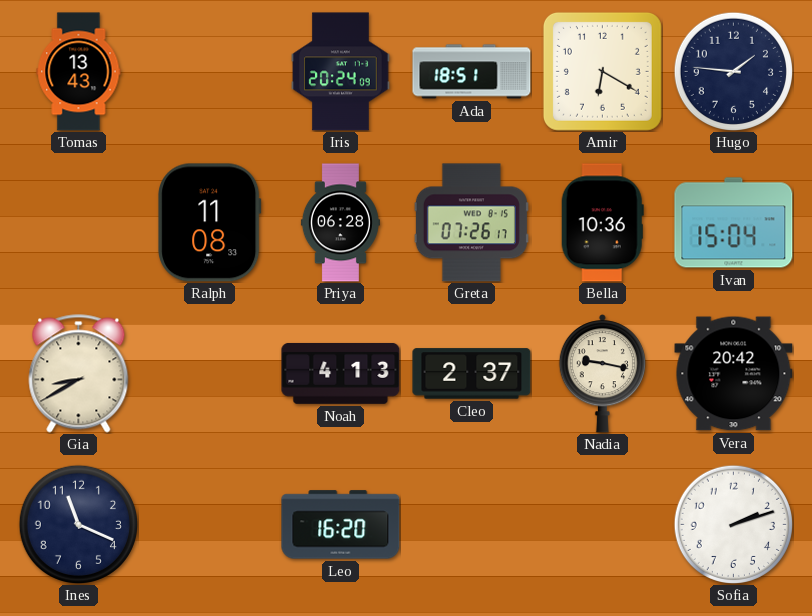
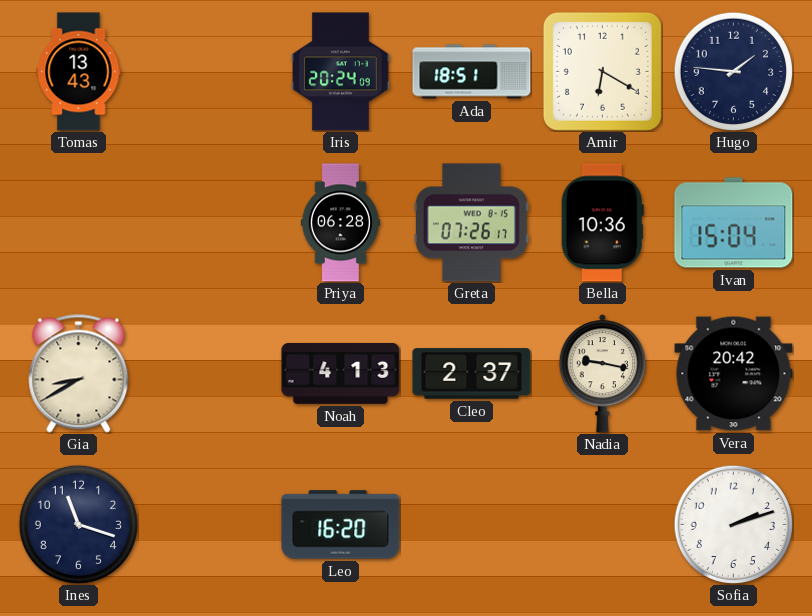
Ralph: 11:08 -> none
Ines: 11:19 -> 11:18
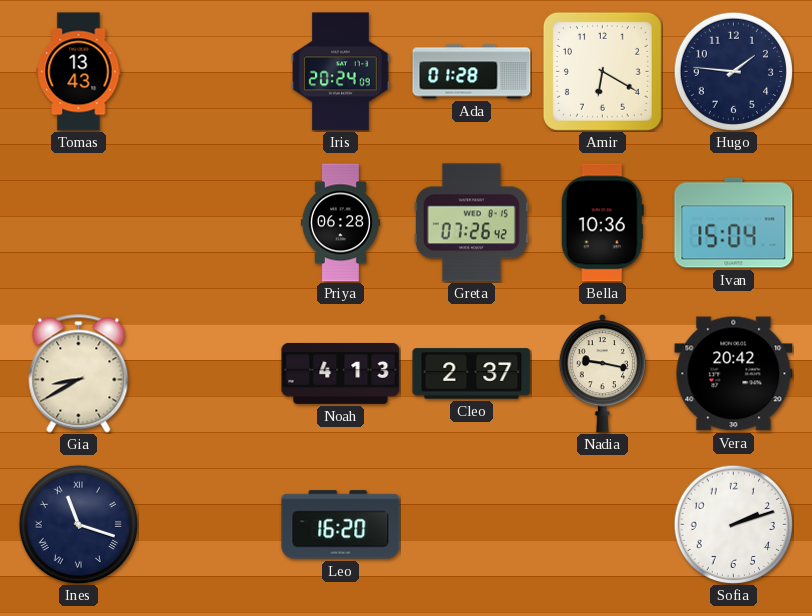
Ada: 18:51 -> 01:28
Greta: 07:26:17 -> 07:26:42
Ines numerals: Arabic -> Roman
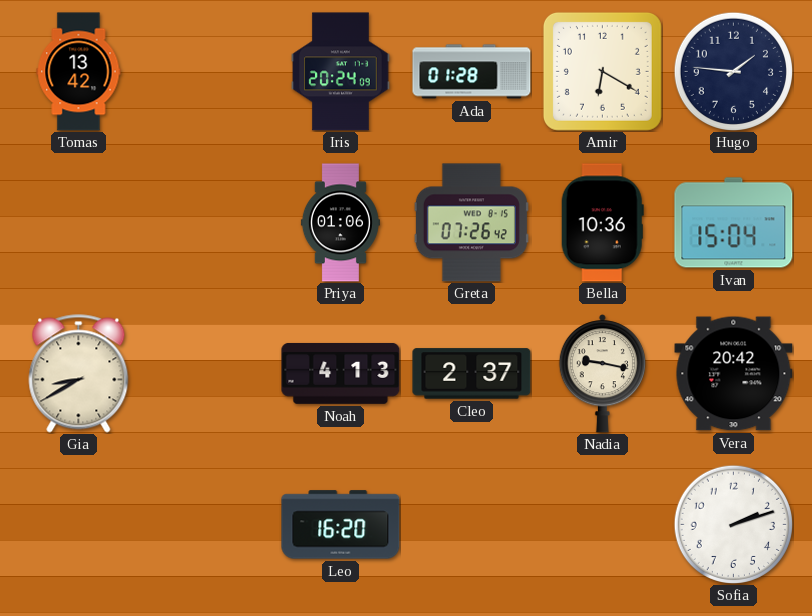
Tomas: 13:43 -> 13:42
Priya: 06:28 -> 01:06
Ines: 11:18 -> none
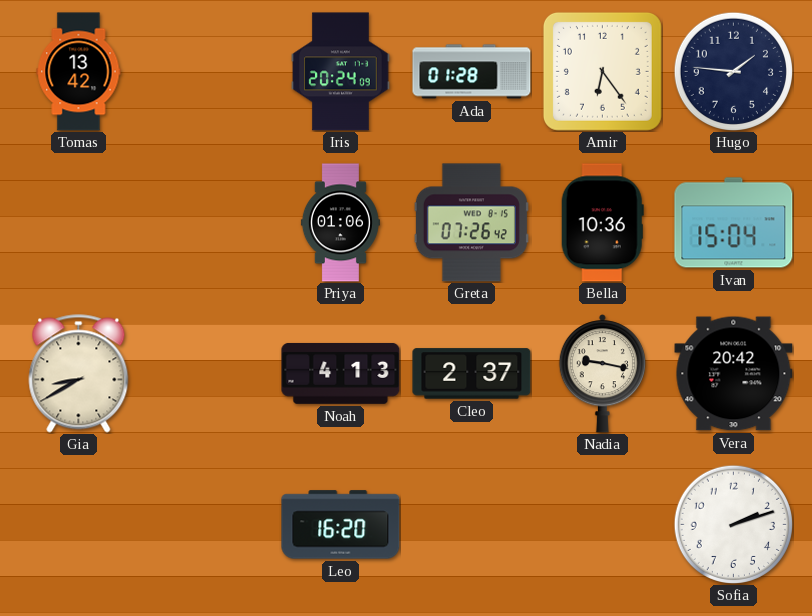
Amir: 6:20 -> 6:24
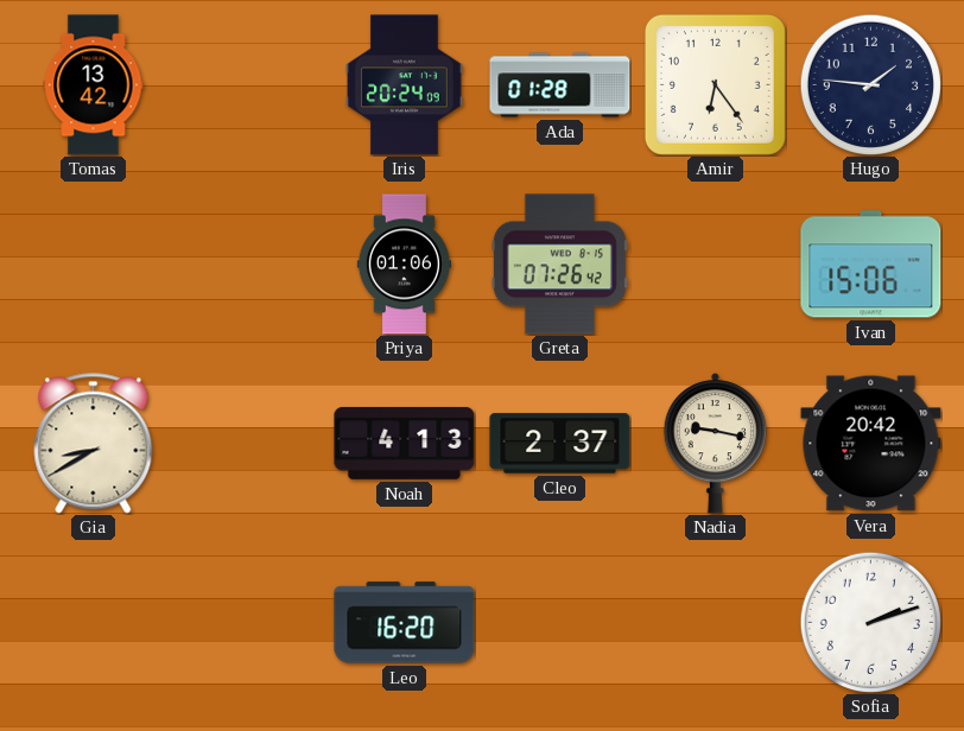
Bella: 10:36 -> none
Ivan: 15:04 -> 15:06
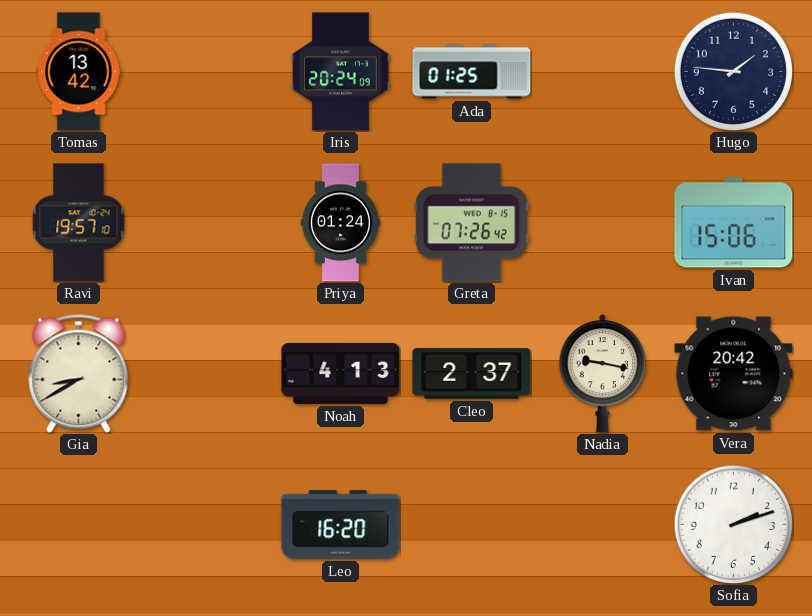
Ada: 01:28 -> 01:25
Amir: 6:24 -> none
Ravi: none -> 19:57
Priya: 01:06 -> 01:24
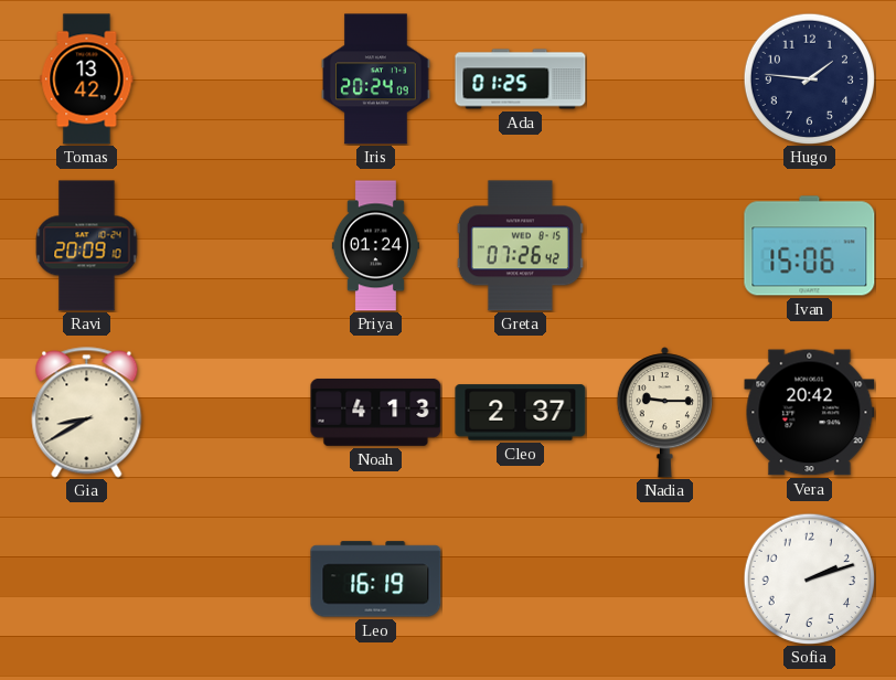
Ravi: 19:57 -> 20:09
Nadia: 9:17 -> 9:15
Leo: 16:20 -> 16:19
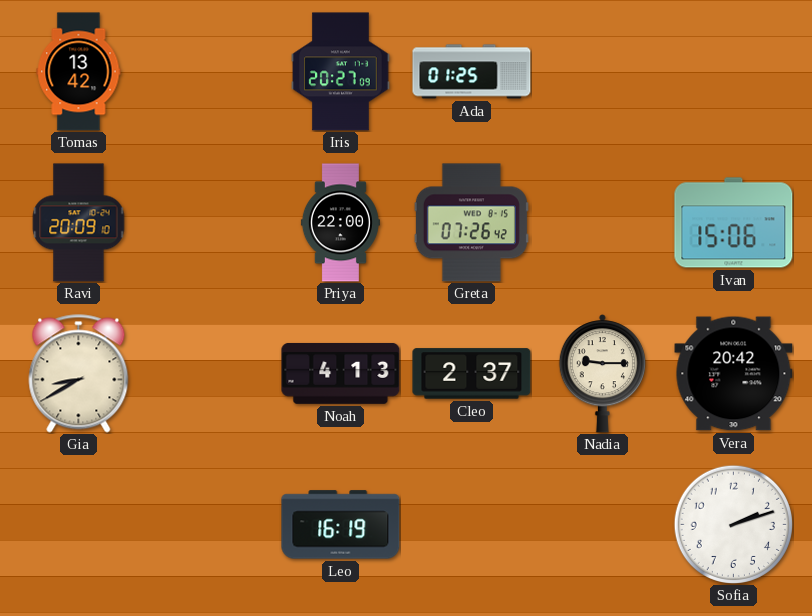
Iris: 20:24 -> 20:27
Hugo: 1:46 -> none
Priya: 01:24 -> 22:00
